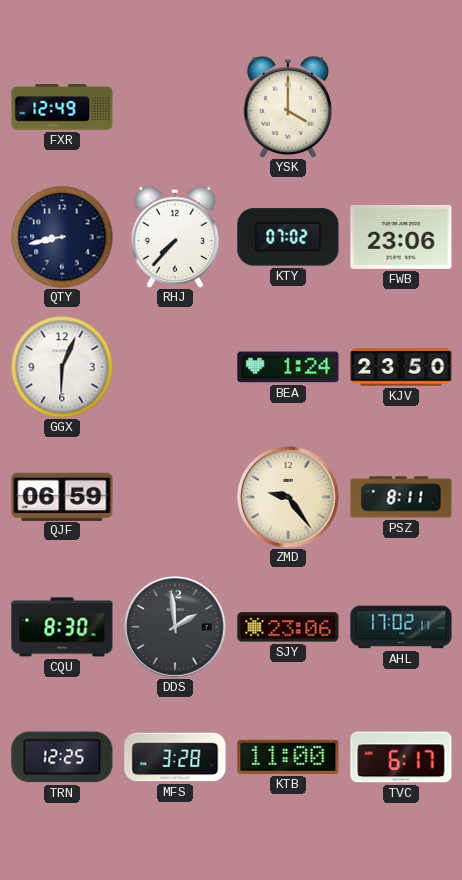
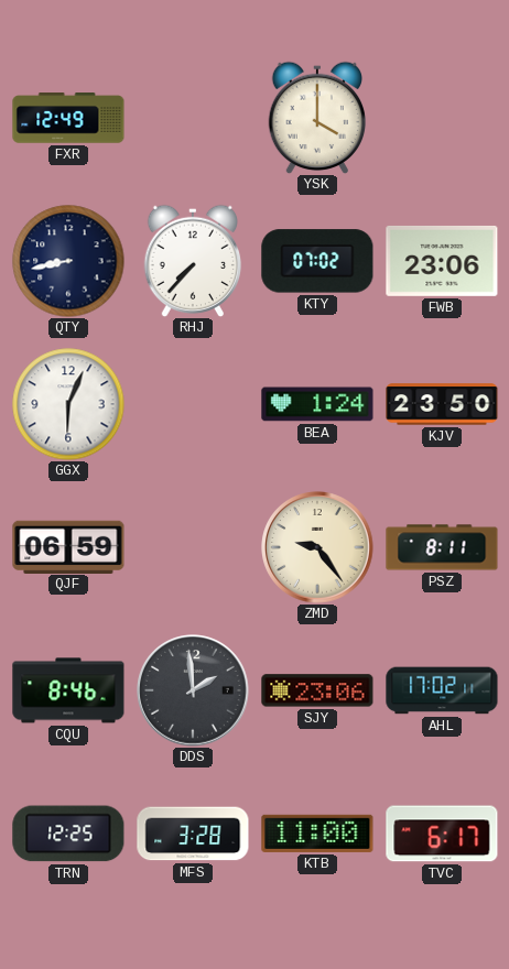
CQU: 8:30 -> 8:46
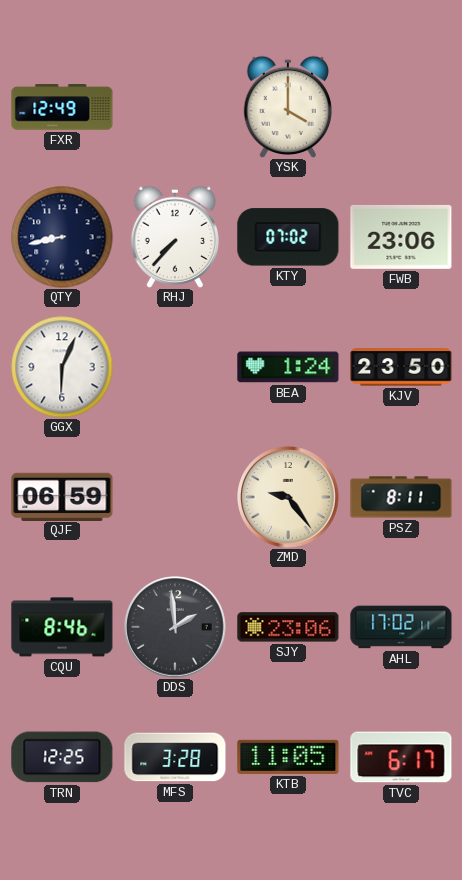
KTB: 11:00 -> 11:05
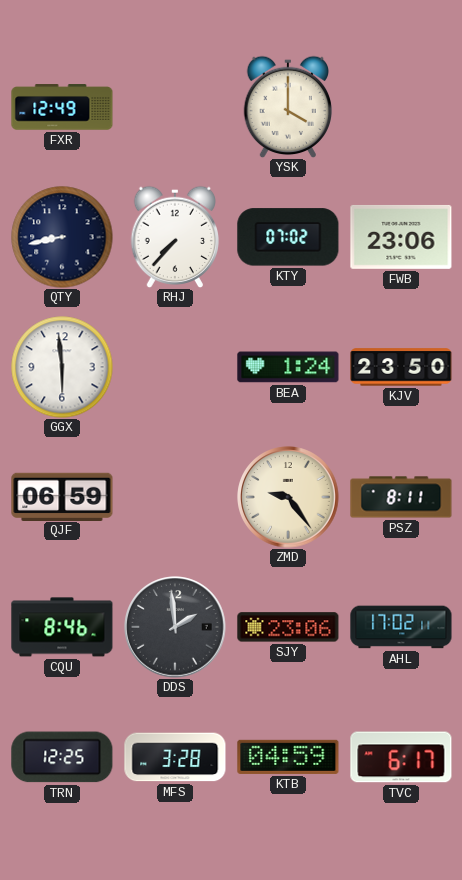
GGX: 6:04 -> 5:59
KTB: 11:05 -> 04:59
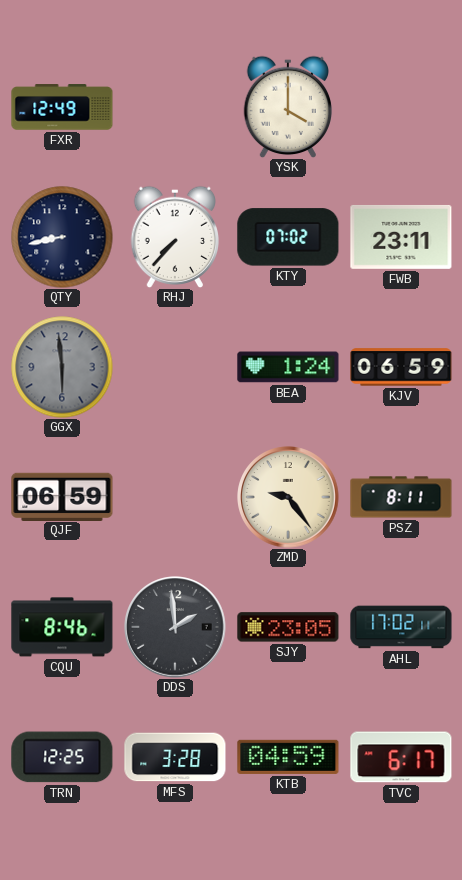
FWB: 23:06 -> 23:11
GGX dial: white -> grey
KJV: 23:50 -> 06:59
SJY: 23:06 -> 23:05
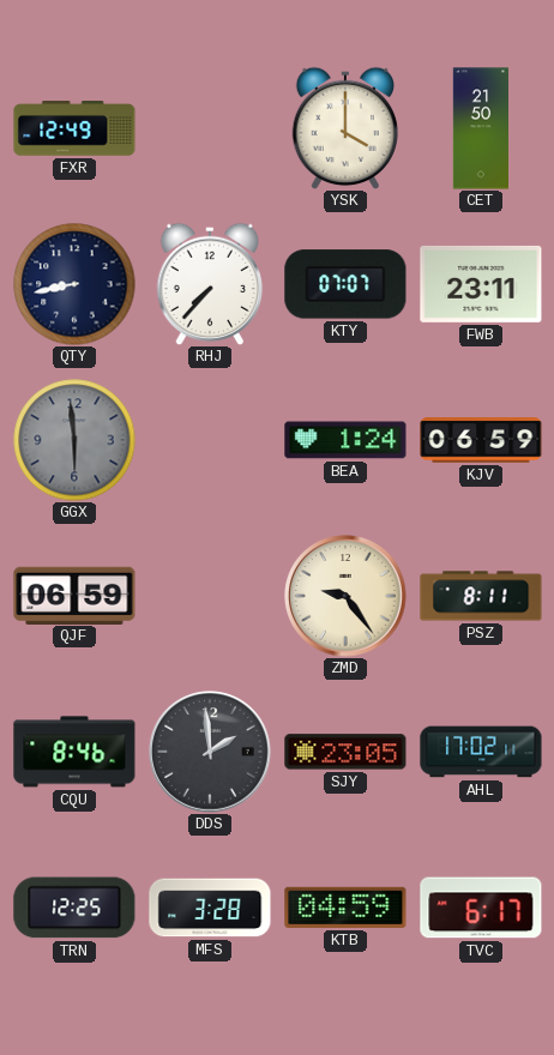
CET: none -> 21:50
KTY: 07:02 -> 07:07
